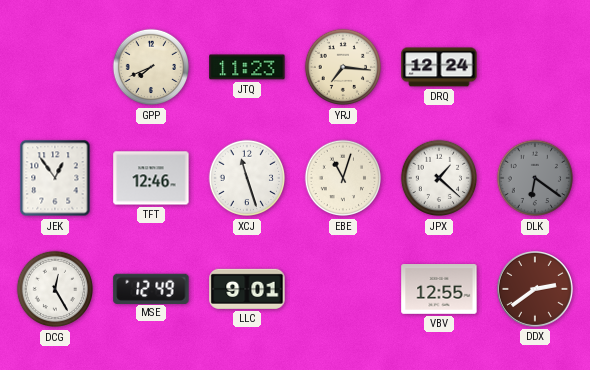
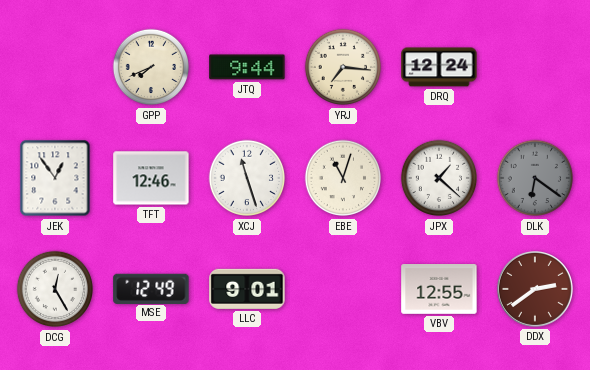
JTQ: 11:23 -> 9:44
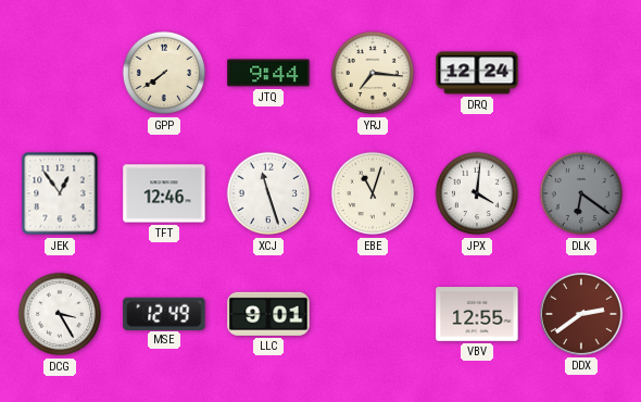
GPP: 7:41 -> 7:39
JPX: 1:22 -> 4:01
DCG: 12:25 -> 3:25
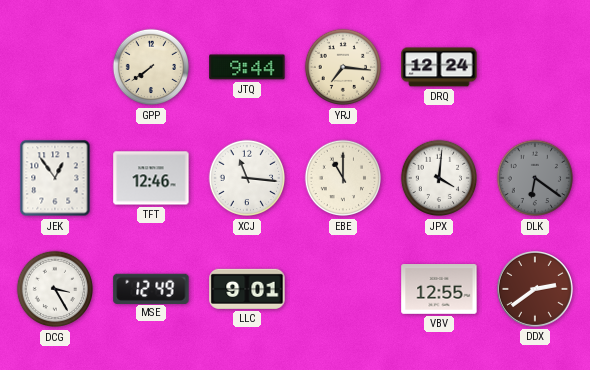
XCJ: 11:27 -> 11:16
EBE: 11:03 -> 11:00
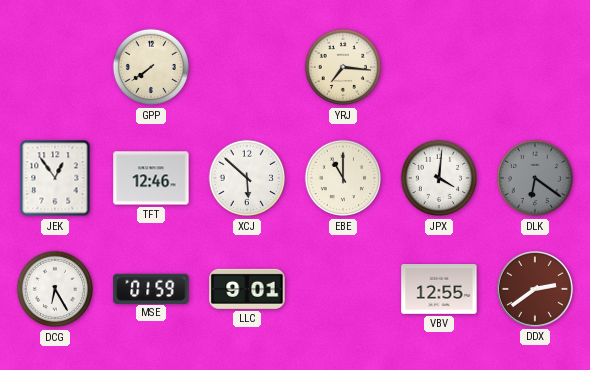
JTQ: 9:44 -> none
DRQ: 12:24 -> none
XCJ: 11:16 -> 5:52
DCG: 3:25 -> 6:25
MSE: 12:49 -> 01:59
